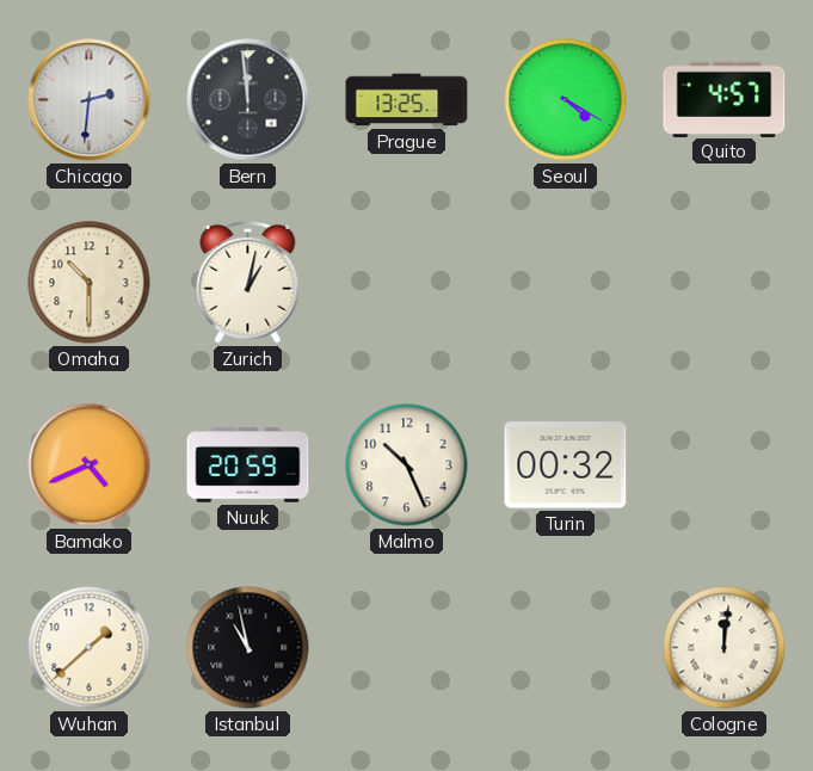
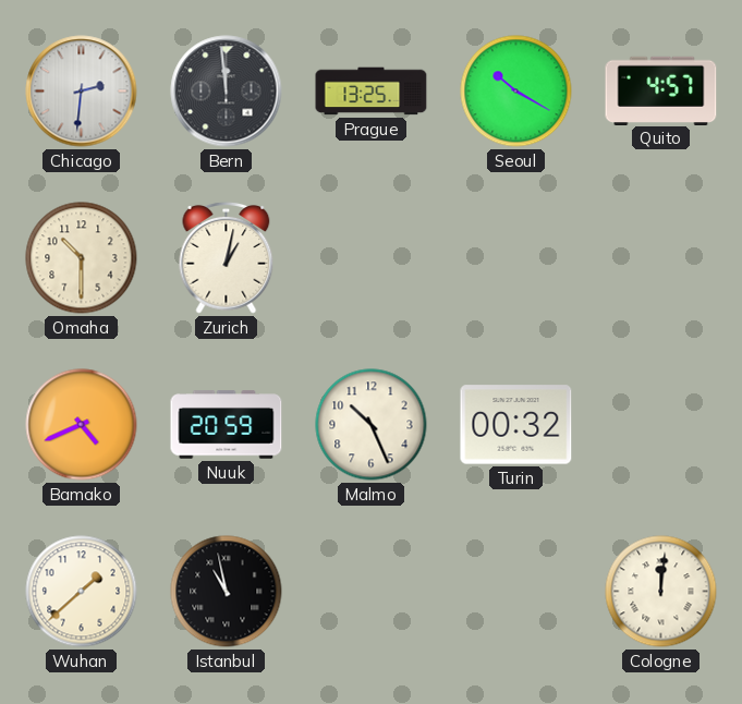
Seoul: 4:20 -> 10:20
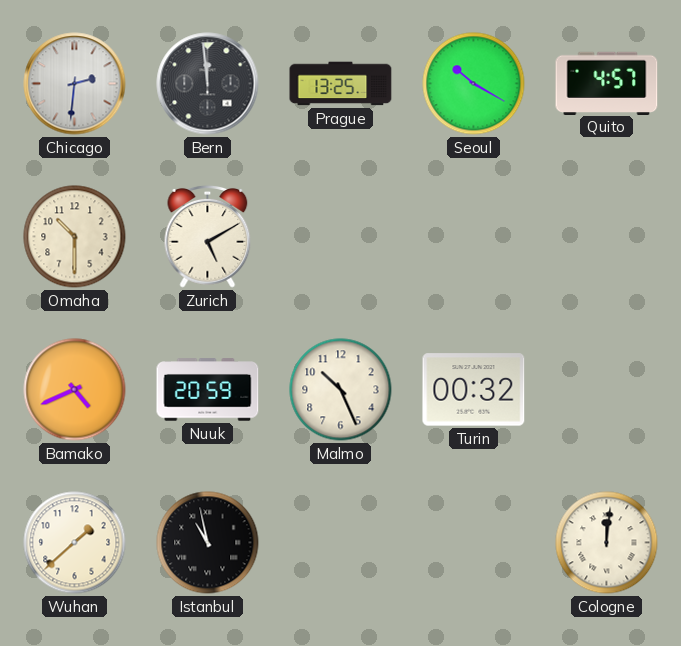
Zurich: 1:02 -> 5:10
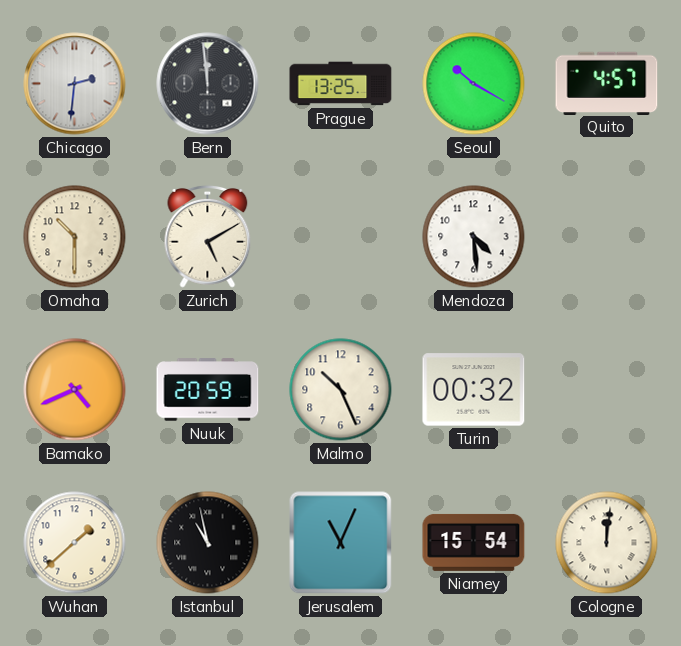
Mendoza: none -> 4:29
Jerusalem: none -> 11:04
Niamey: none -> 15:54
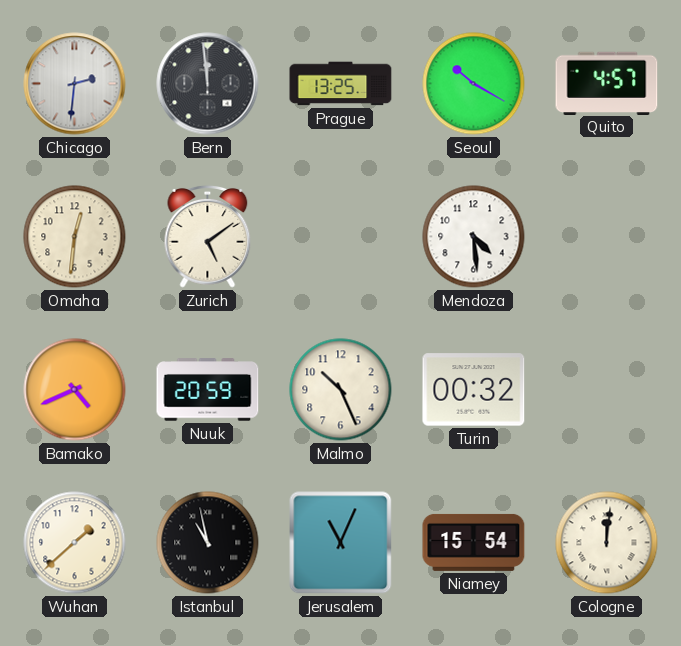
Omaha: 10:30 -> 12:31
Zurich: 5:10 -> 5:09
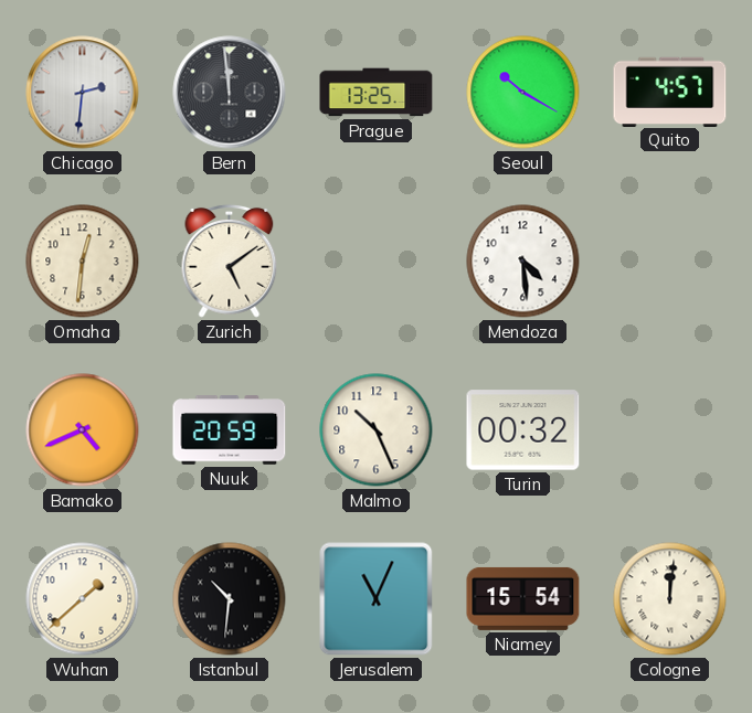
Istanbul: 10:58 -> 10:31
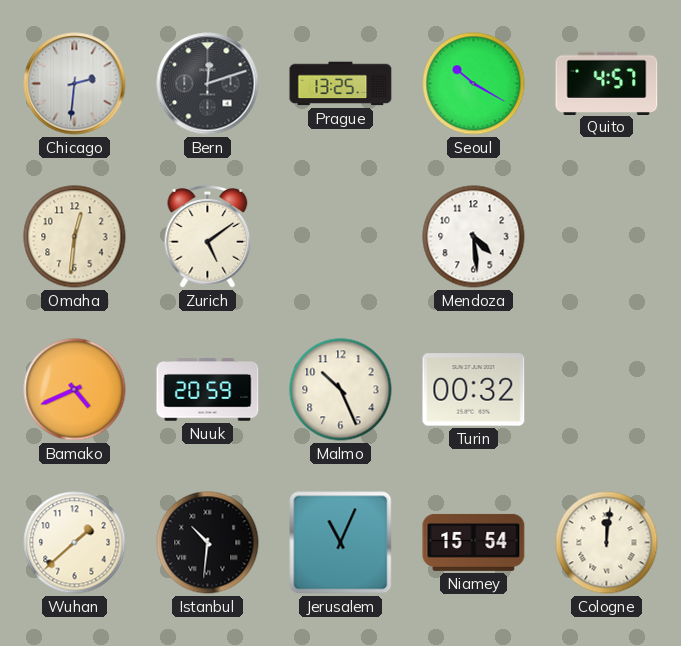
Bern: 11:59 -> 12:12
